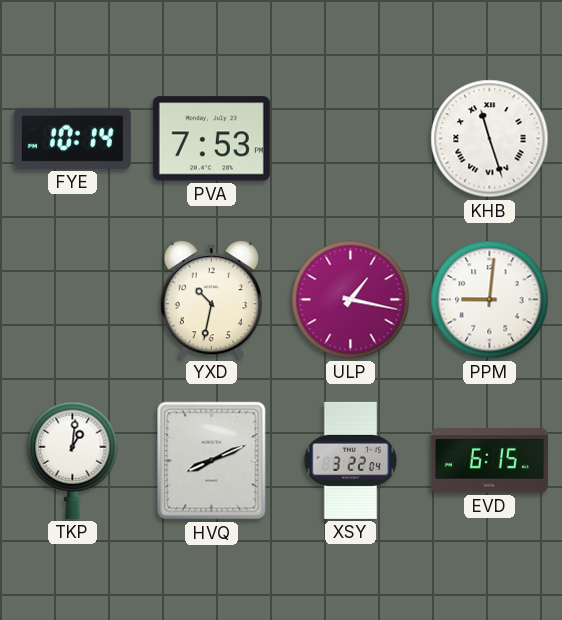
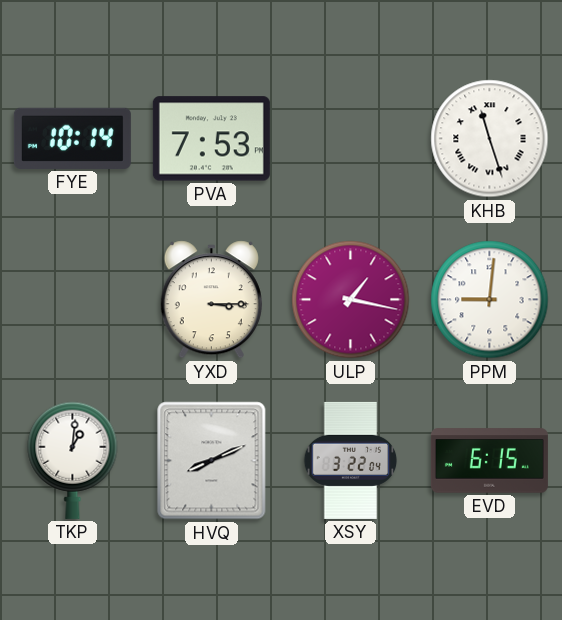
YXD: 10:32 -> 3:15
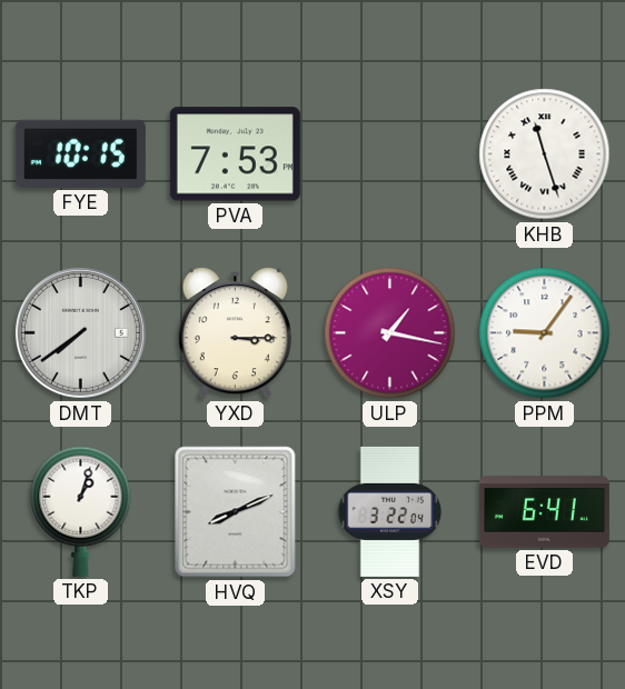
FYE: 10:14 -> 10:15
DMT: none -> 7:39
PPM: 9:01 -> 9:06
TKP: 1:01 -> 1:03
EVD: 6:15 -> 6:41
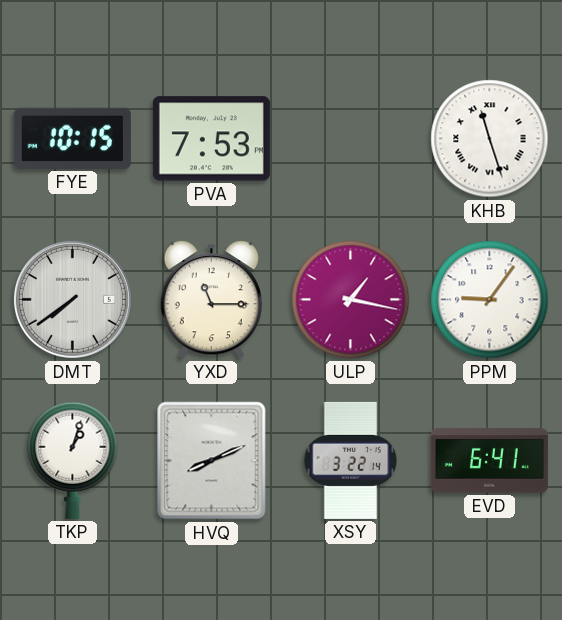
YXD: 3:15 -> 11:15
XSY: 3:22:04 -> 3:22:14
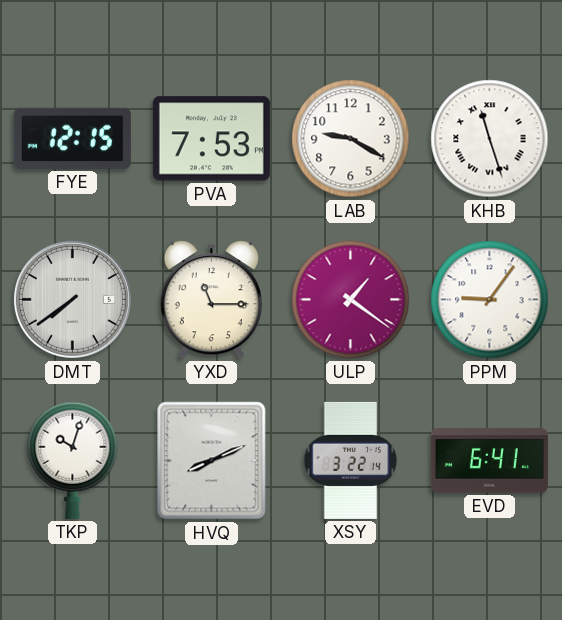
FYE: 10:15 -> 12:15
LAB: none -> 9:20
ULP: 1:17 -> 1:21
TKP: 1:03 -> 10:03
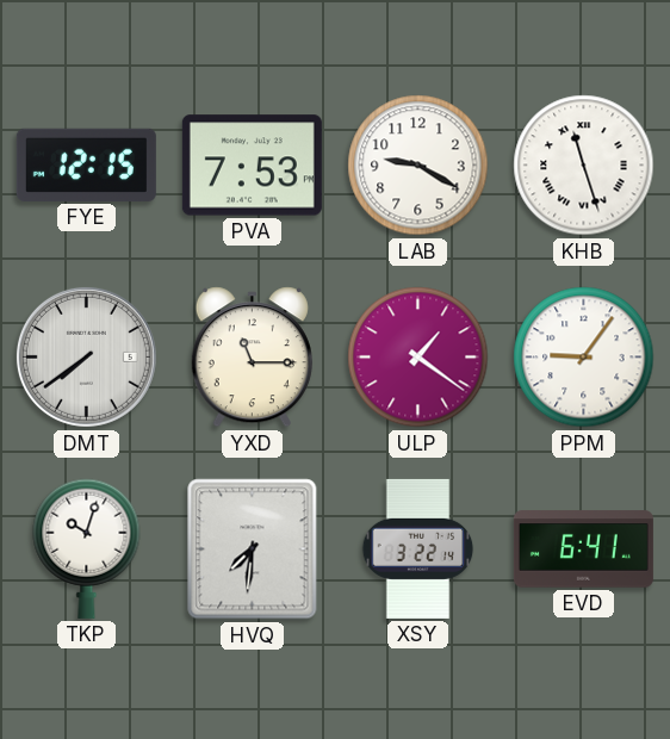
HVQ: 8:11 -> 7:31
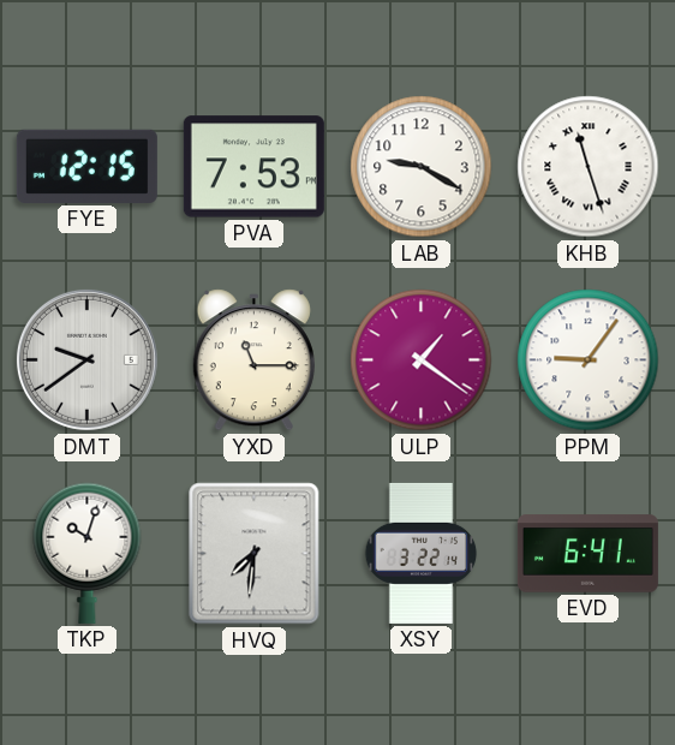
DMT: 7:39 -> 9:39
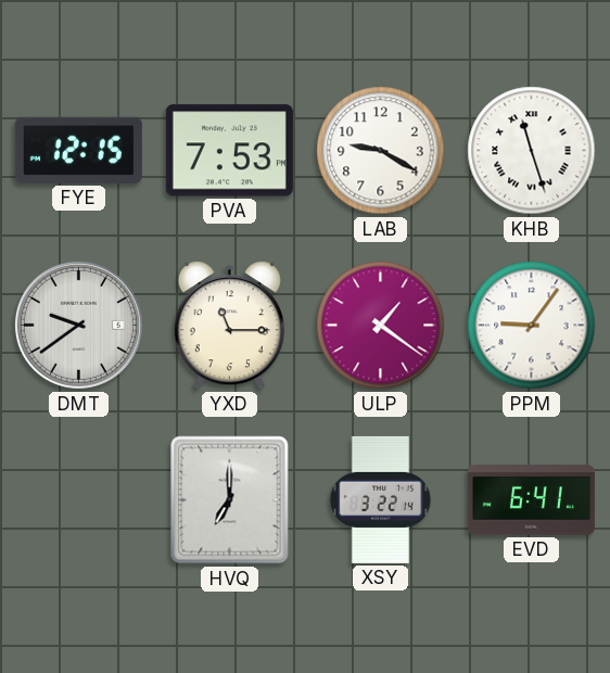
TKP: 10:03 -> none
HVQ: 7:31 -> 7:00
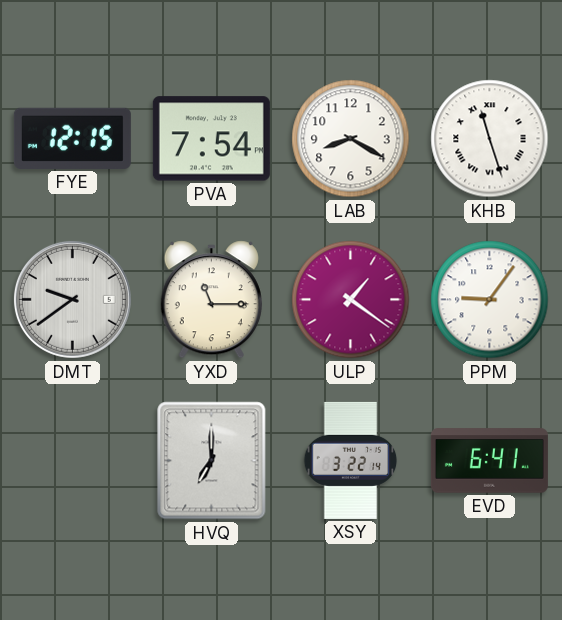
PVA: 7:53 -> 7:54
LAB: 9:20 -> 8:20
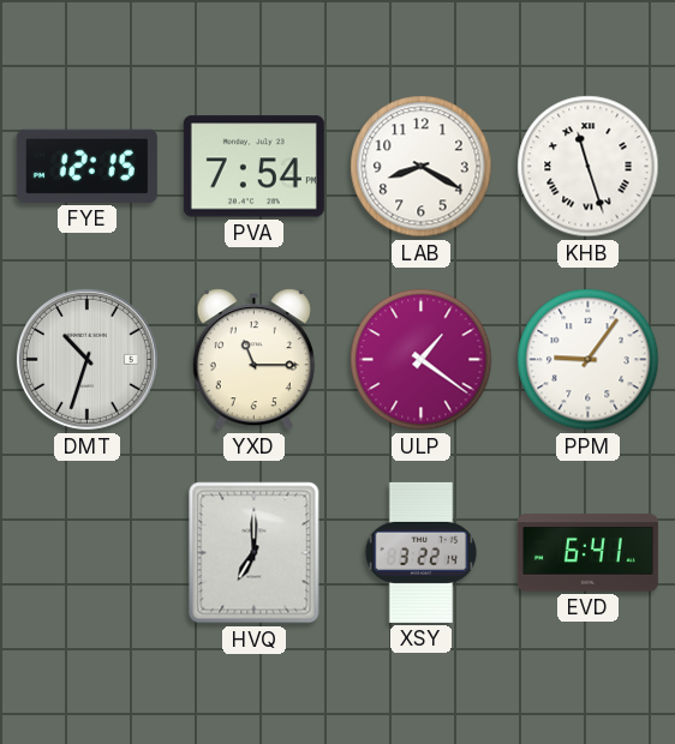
DMT: 9:39 -> 10:33
